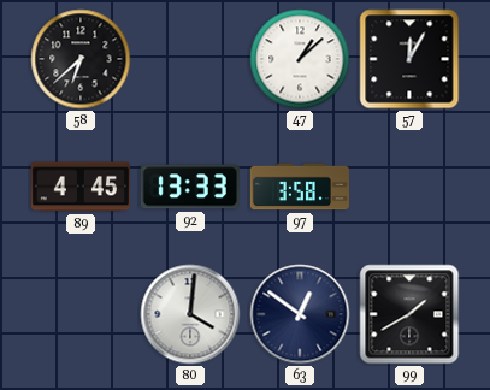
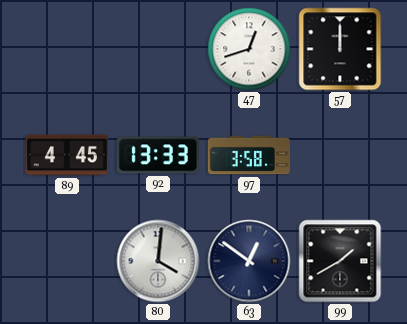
58: 6:38 -> none
47: 1:08 -> 12:42
57: 12:05 -> 12:00
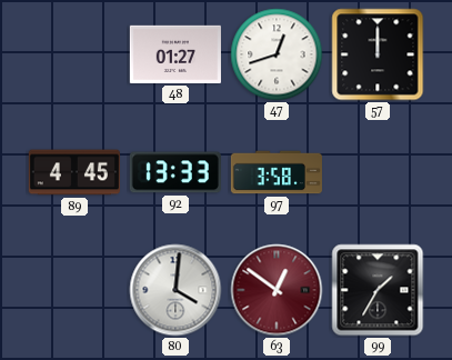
48: none -> 01:27
63 dial: navy -> burgundy
99: 1:40 -> 1:35
